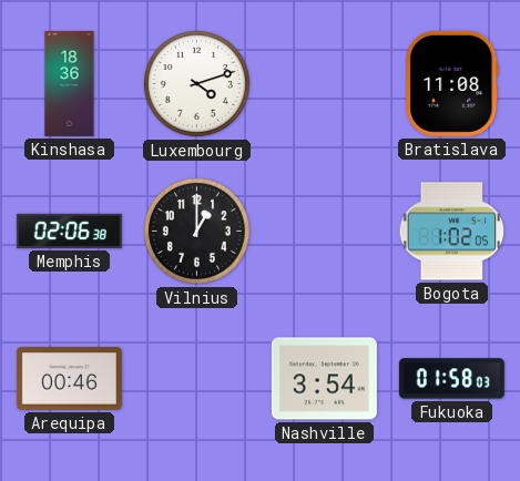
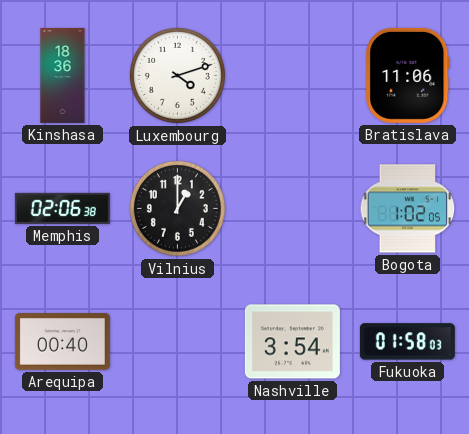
Bratislava: 11:08 -> 11:06
Arequipa: 00:46 -> 00:40
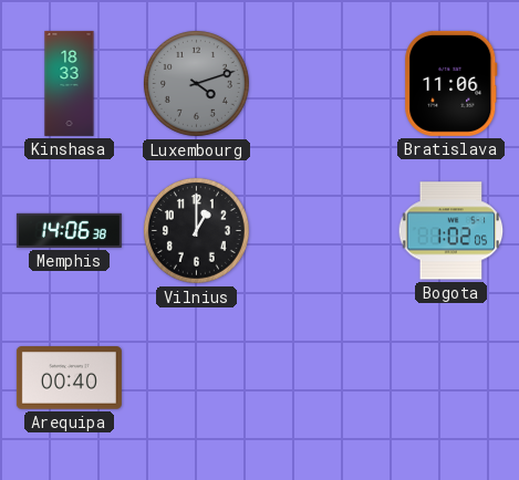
Kinshasa: 18:36 -> 18:33
Luxembourg dial: white -> grey
Memphis: 02:06 -> 14:06
Nashville: 3:54 -> none
Fukuoka: 01:58 -> none
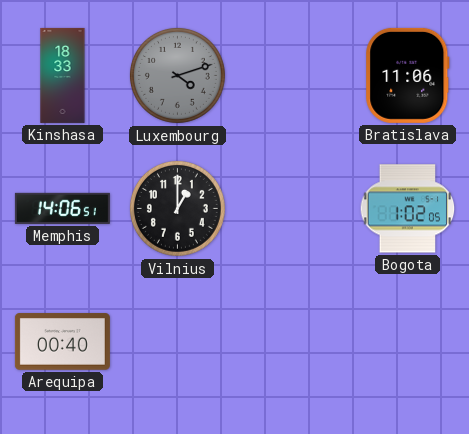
Memphis: 14:06:38 -> 14:06:51
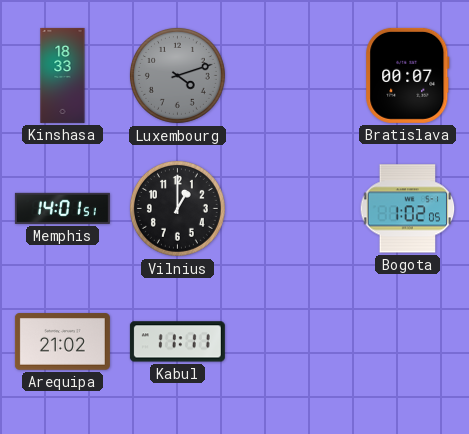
Bratislava: 11:06 -> 00:07
Memphis: 14:06 -> 14:01
Arequipa: 00:40 -> 21:02
Kabul: none -> 11:11
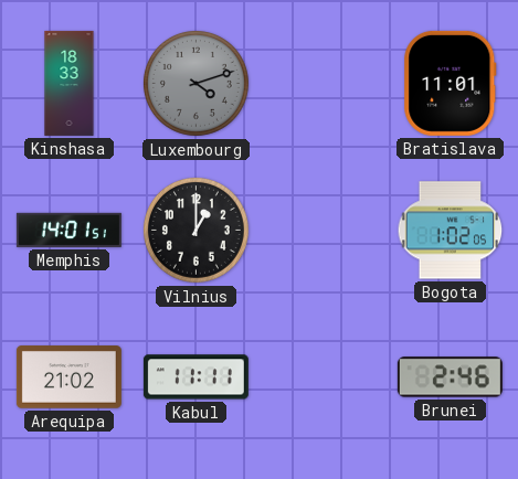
Bratislava: 00:07 -> 11:01
Brunei: none -> 2:46
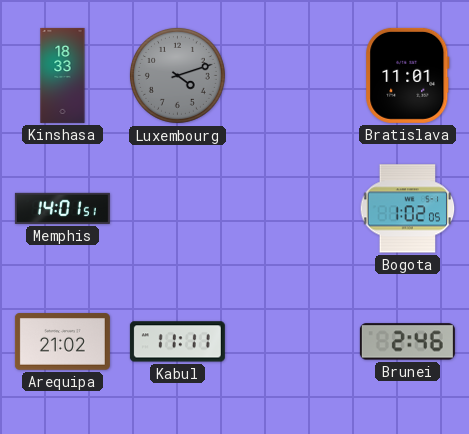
Vilnius: 1:00 -> none
